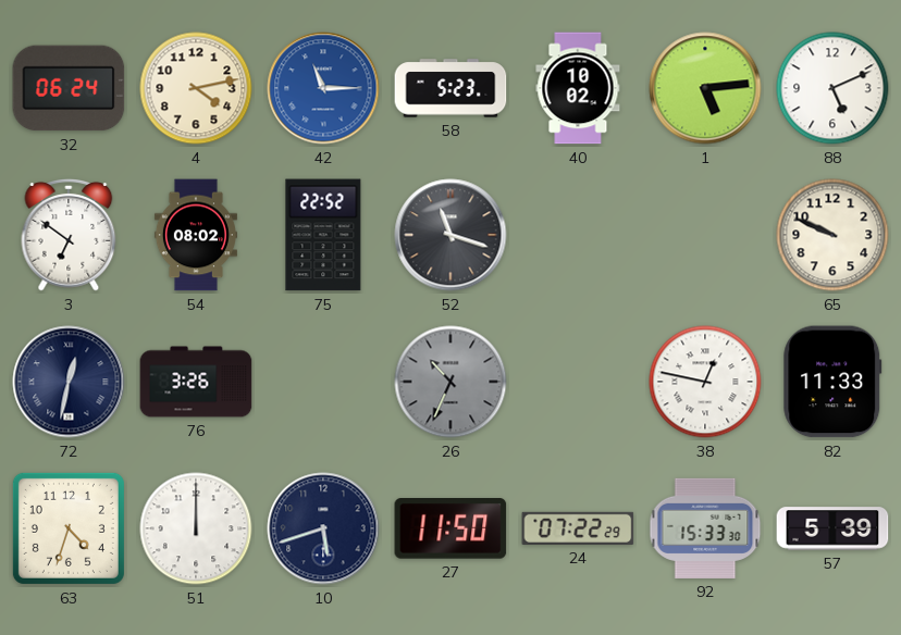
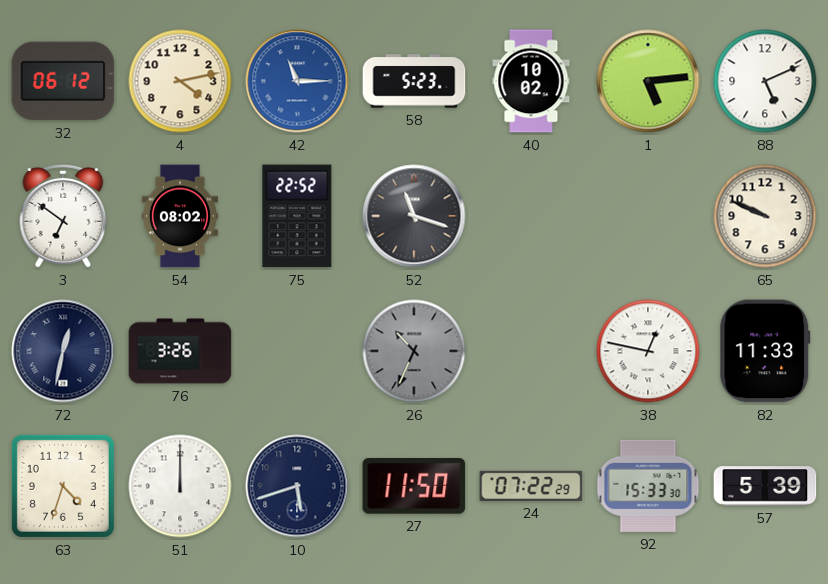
32: 06:24 -> 06:12
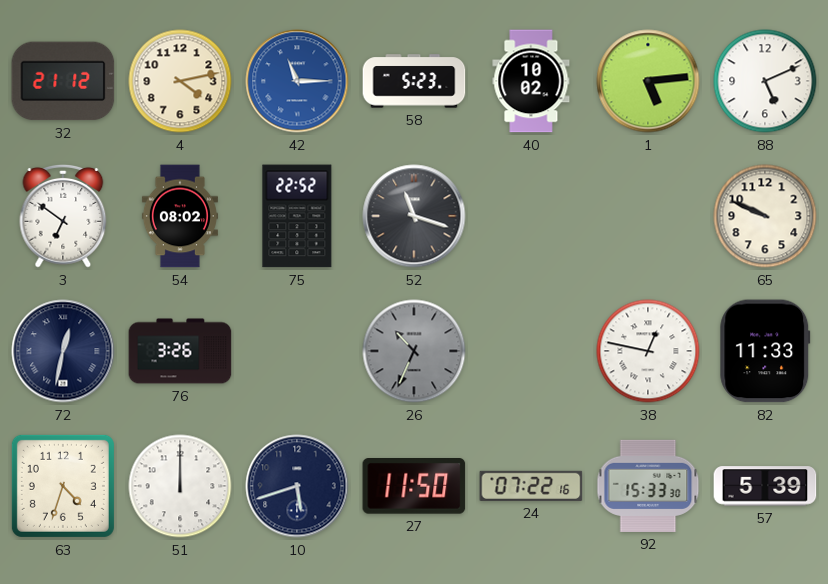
32: 06:12 -> 21:12
24: 07:22:29 -> 07:22:16
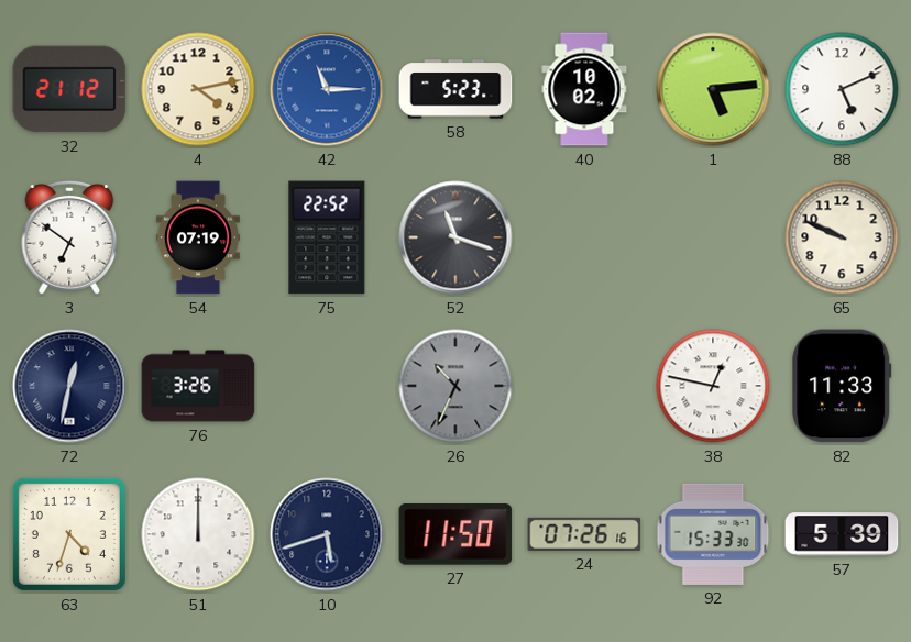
54: 08:02 -> 07:19
24: 07:22 -> 07:26
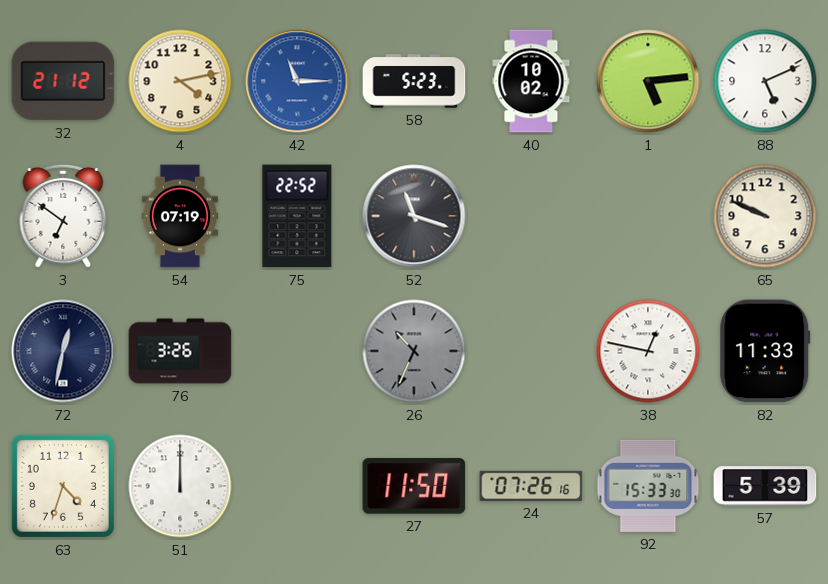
10: 5:42 -> none
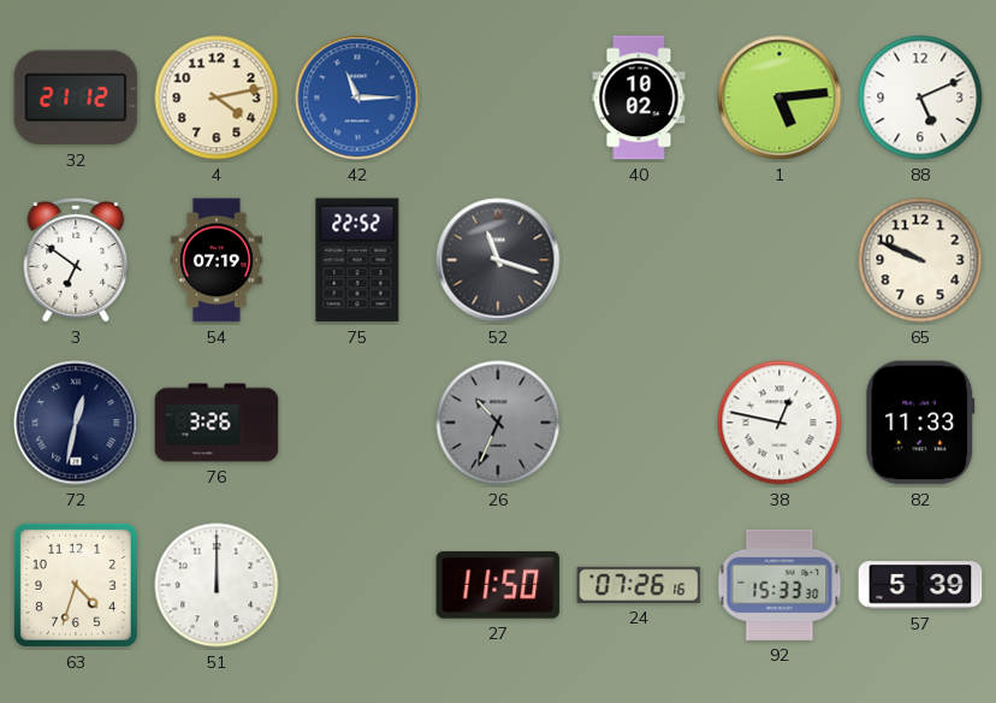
58: 5:23 -> none
